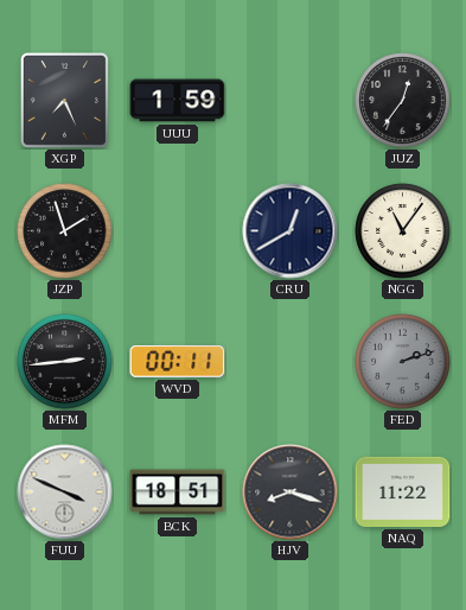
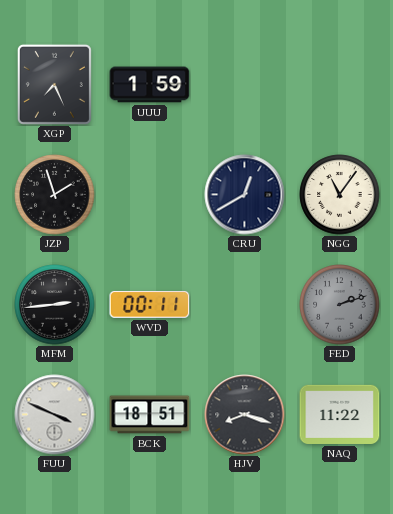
JUZ: 12:36 -> none
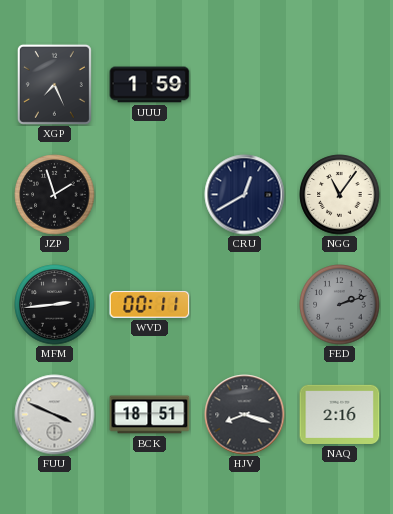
NAQ: 11:22 -> 2:16
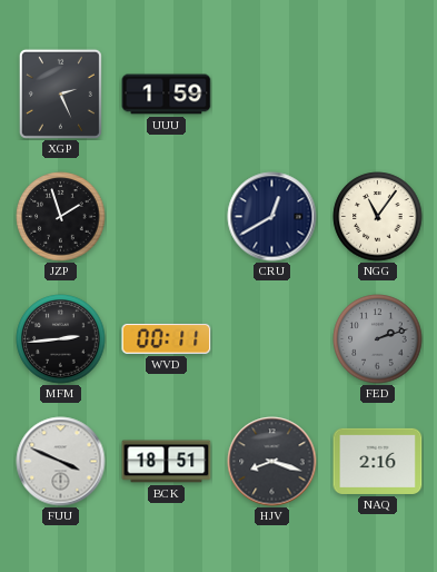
XGP: 7:26 -> 2:26
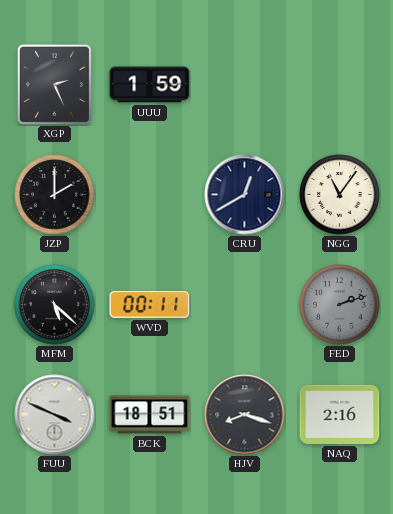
JZP: 1:57 -> 2:00
MFM: 2:44 -> 5:22
